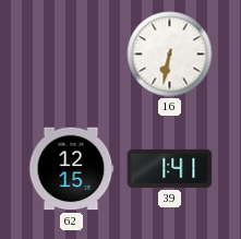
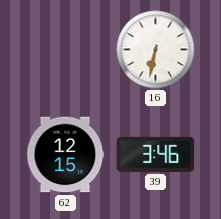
39: 1:41 -> 3:46
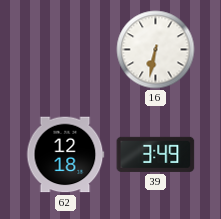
62: 12:15 -> 12:18
39: 3:46 -> 3:49
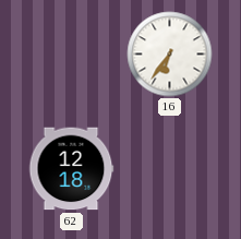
16: 6:32 -> 6:36
39: 3:49 -> none
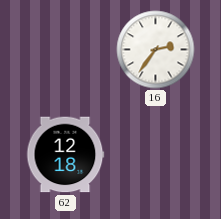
16: 6:36 -> 2:36
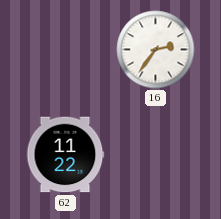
62: 12:18 -> 11:22
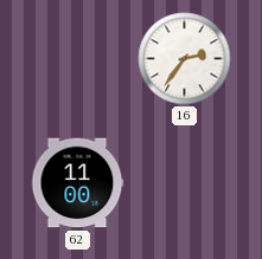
62: 11:22 -> 11:00
